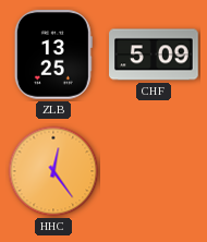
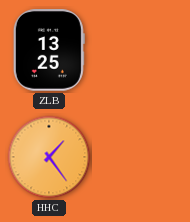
CHF: 5:09 -> none
HHC: 12:24 -> 1:24
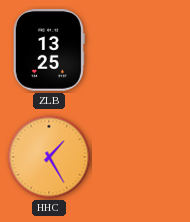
HHC: 1:24 -> 1:25
